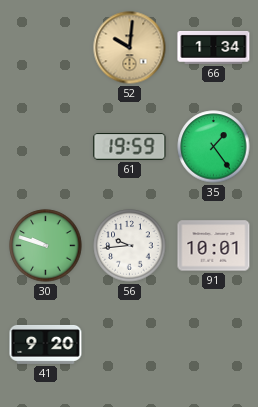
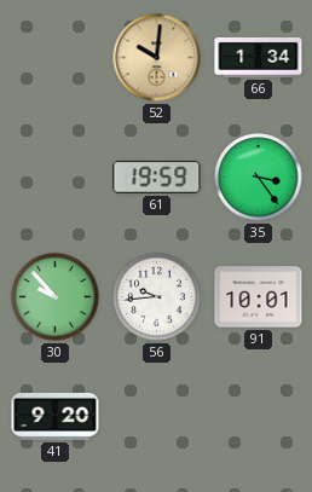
35: 1:24 -> 3:24
30: 9:48 -> 9:53
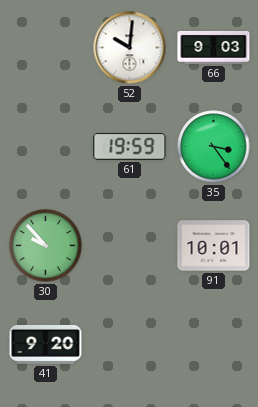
52 dial: champagne -> white
66: 1:34 -> 9:03
56: 9:44 -> none
